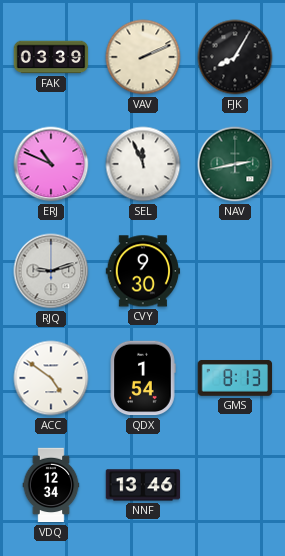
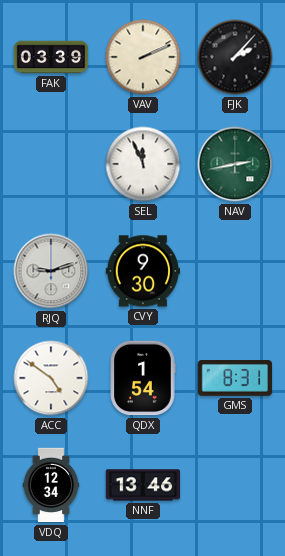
FJK: 8:05 -> 2:07
ERJ: 10:49 -> none
GMS: 8:13 -> 8:31
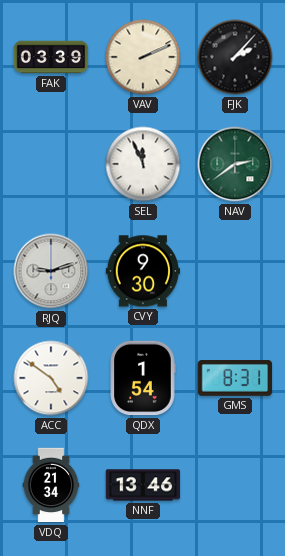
NAV: 2:43 -> 2:39
VDQ: 12:34 -> 21:34
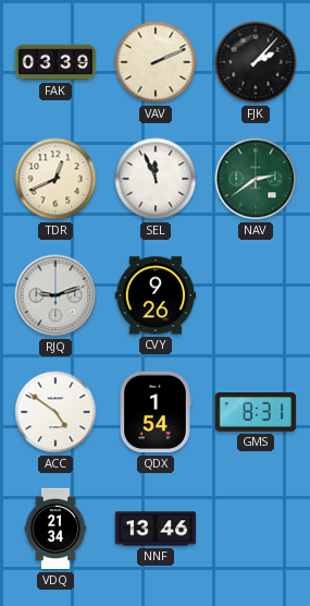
TDR: none -> 12:41
CVY: 9:30 -> 9:26
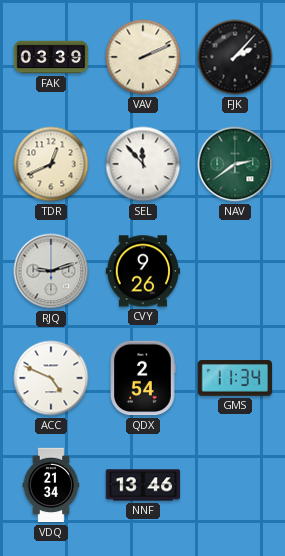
SEL: 11:56 -> 11:53
ACC: 4:51 -> 4:49
QDX: 1:54 -> 2:54
GMS: 8:31 -> 11:34
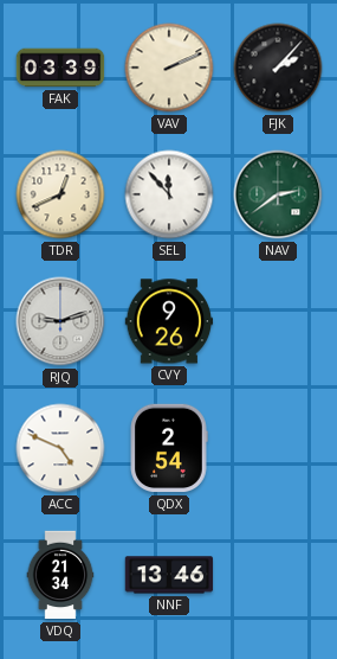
GMS: 11:34 -> none
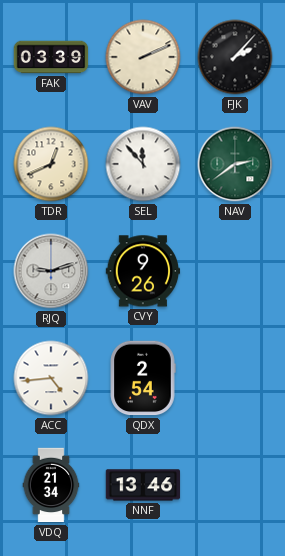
ACC: 4:49 -> 4:44
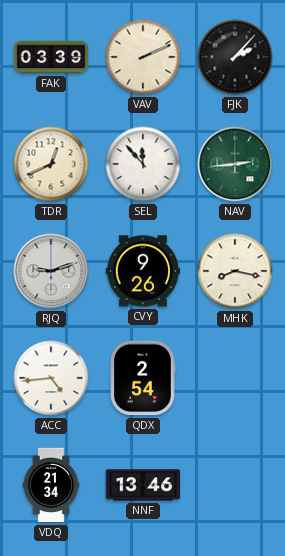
NAV: 2:39 -> 2:44
MHK: none -> 8:17
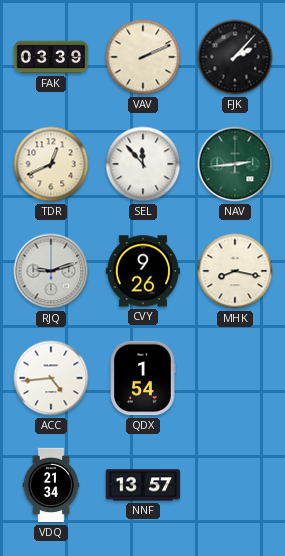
QDX: 2:54 -> 1:54
NNF: 13:46 -> 13:57
